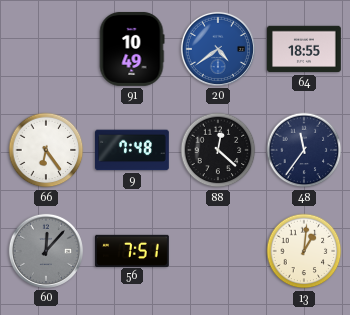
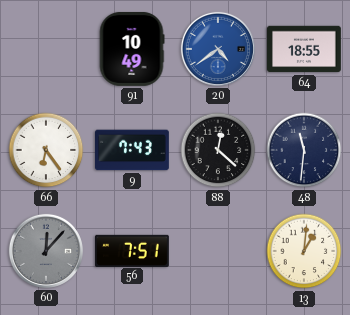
9: 7:48 -> 7:43
48: 11:36 -> 11:31
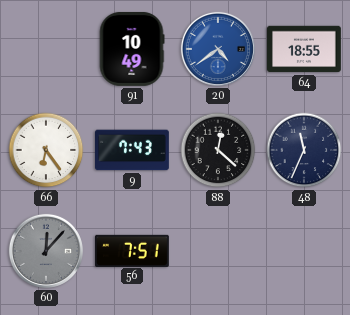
48: 11:31 -> 11:34
13: 1:01 -> none
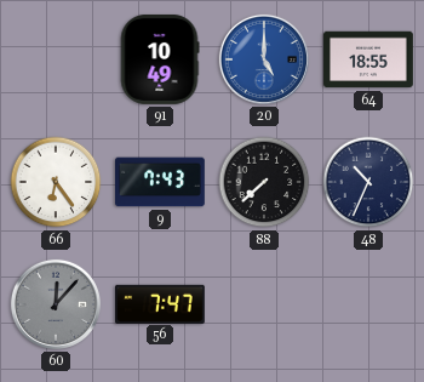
20: 4:39 -> 5:00
88: 12:22 -> 7:38
48: 11:34 -> 10:34
56: 7:51 -> 7:47
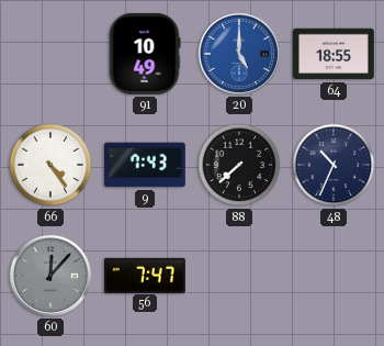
66: 6:24 -> 4:24
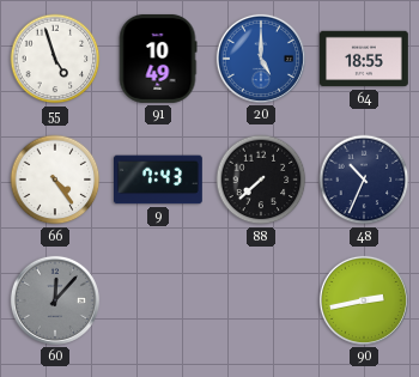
55: none -> 4:57
56: 7:47 -> none
90: none -> 2:43
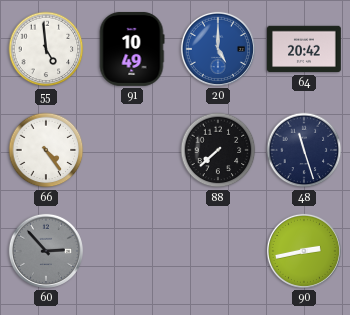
55: 4:57 -> 4:59
64: 18:55 -> 20:42
9: 7:43 -> none
48: 10:34 -> 11:27
60: 12:07 -> 2:53
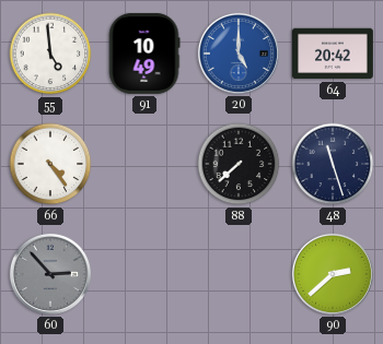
90: 2:43 -> 2:38
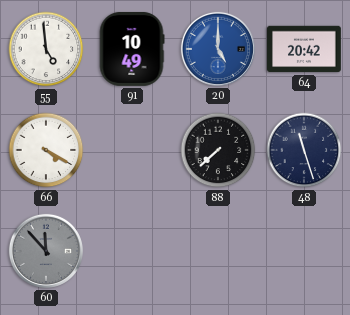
66: 4:24 -> 4:20
60: 2:53 -> 11:53
90: 2:38 -> none
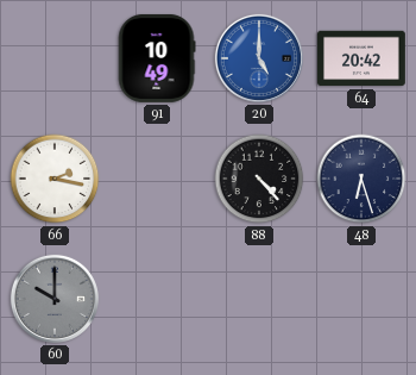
55: 4:59 -> none
66: 4:20 -> 2:17
88: 7:38 -> 4:23
48: 11:27 -> 6:27
60: 11:53 -> 10:00
